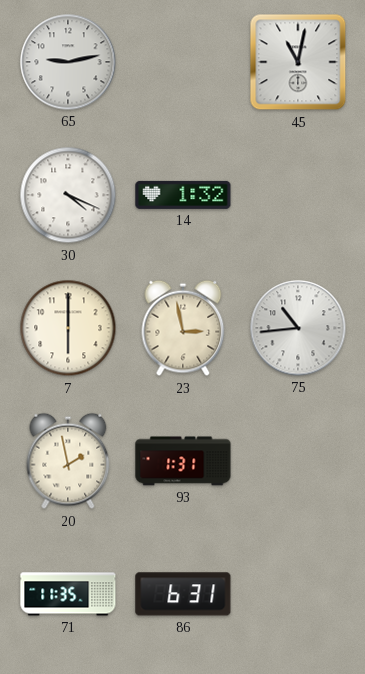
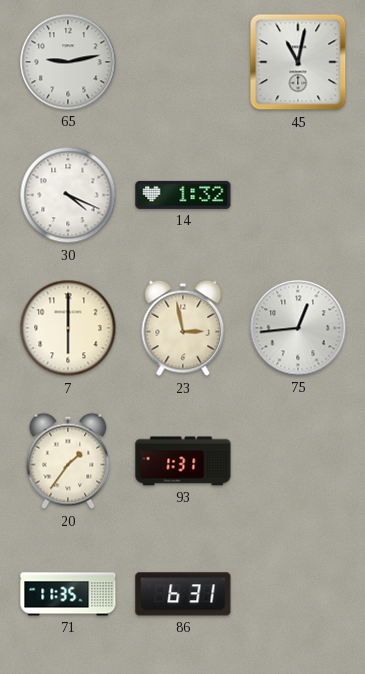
75: 10:44 -> 12:44
20: 1:58 -> 1:36
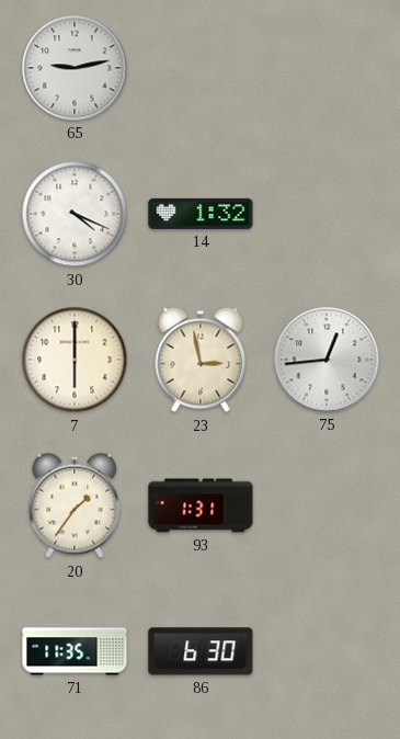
45: 11:02 -> none
86: 6:31 -> 6:30
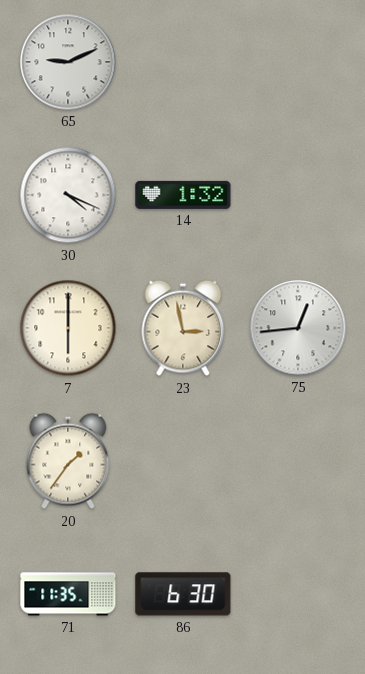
65: 9:13 -> 9:11
93: 1:31 -> none
